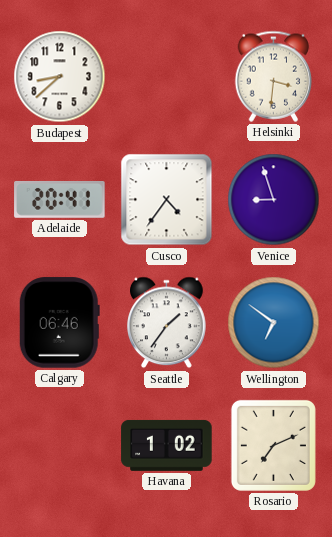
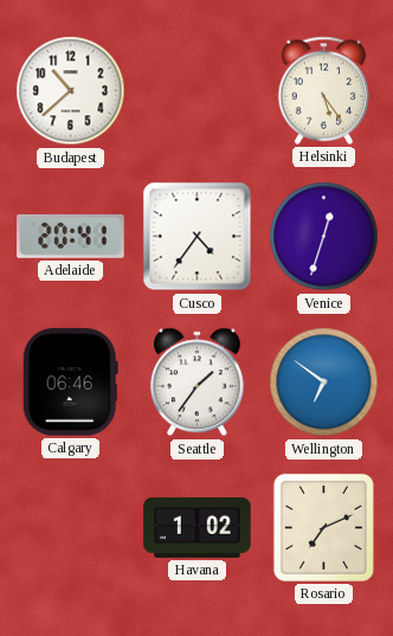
Budapest: 8:38 -> 10:38
Helsinki: 3:31 -> 5:24
Venice: 8:57 -> 12:33
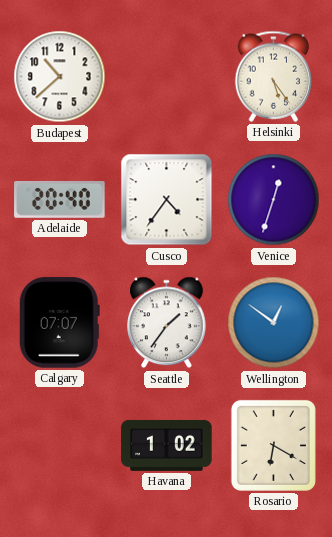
Adelaide: 20:41 -> 20:40
Calgary: 06:46 -> 07:07
Wellington: 6:51 -> 12:51
Rosario: 7:11 -> 6:20
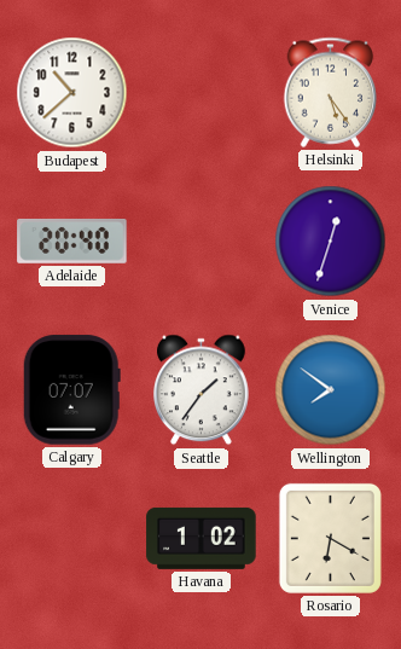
Cusco: 4:36 -> none
Wellington: 12:51 -> 7:51
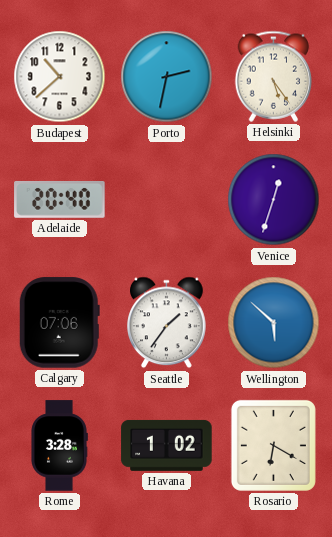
Porto: none -> 2:32
Calgary: 07:07 -> 07:06
Wellington: 7:51 -> 5:52
Rome: none -> 3:28
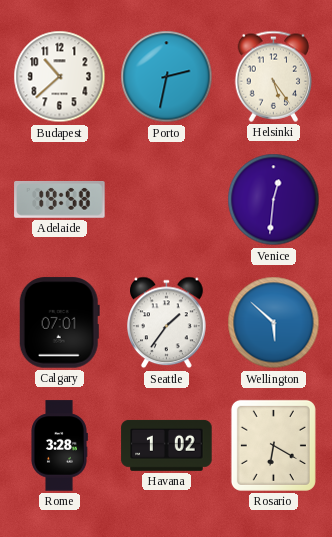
Adelaide: 20:40 -> 19:58
Venice: 12:33 -> 12:31
Calgary: 07:06 -> 07:01
